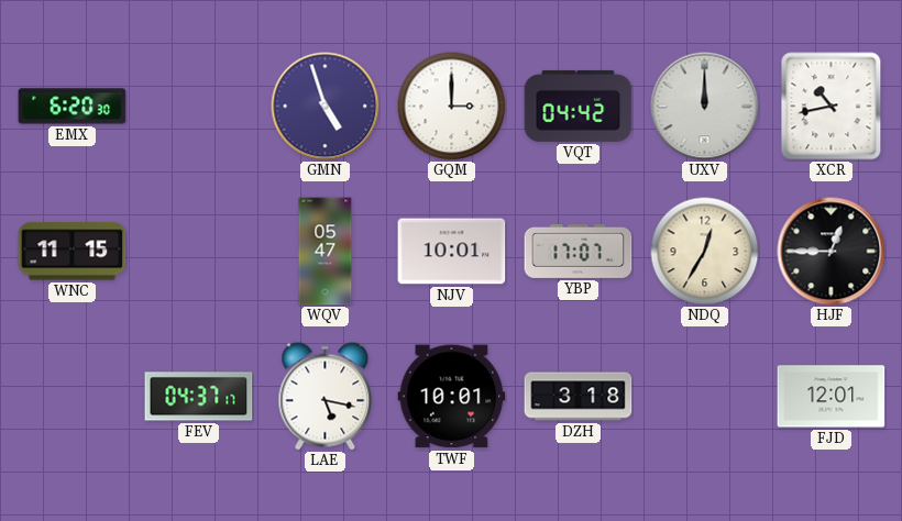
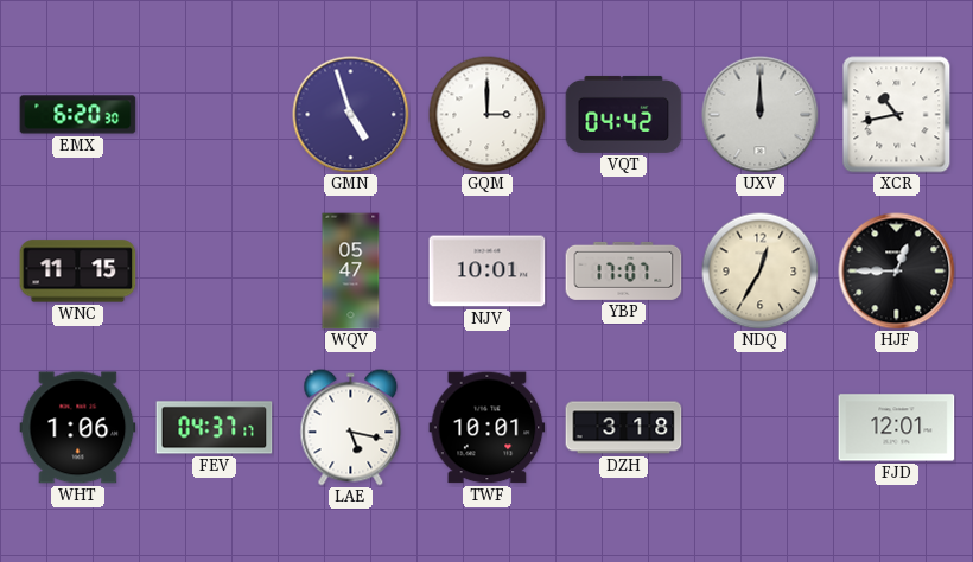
WHT: none -> 1:06
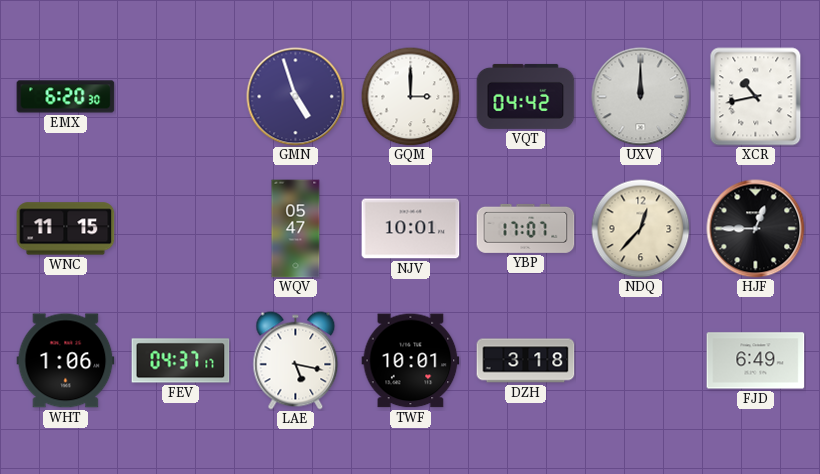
NDQ: 12:35 -> 12:37
FJD: 12:01 -> 6:49
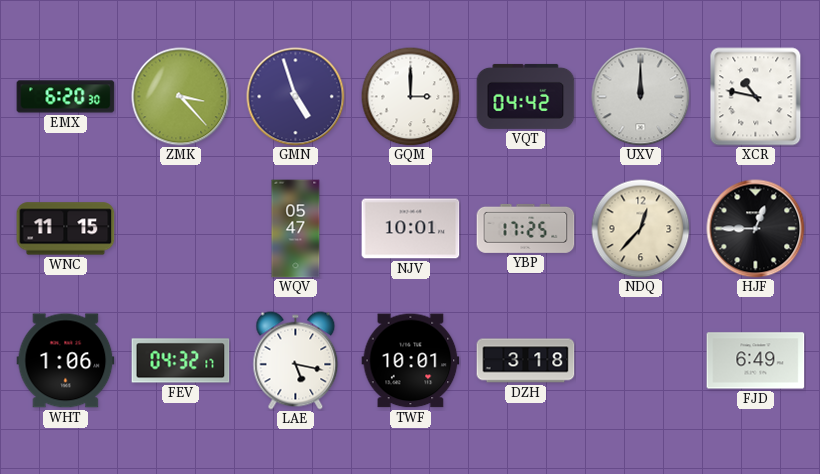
ZMK: none -> 3:23
XCR: 10:43 -> 10:47
YBP: 17:07 -> 17:25
FEV: 04:37 -> 04:32
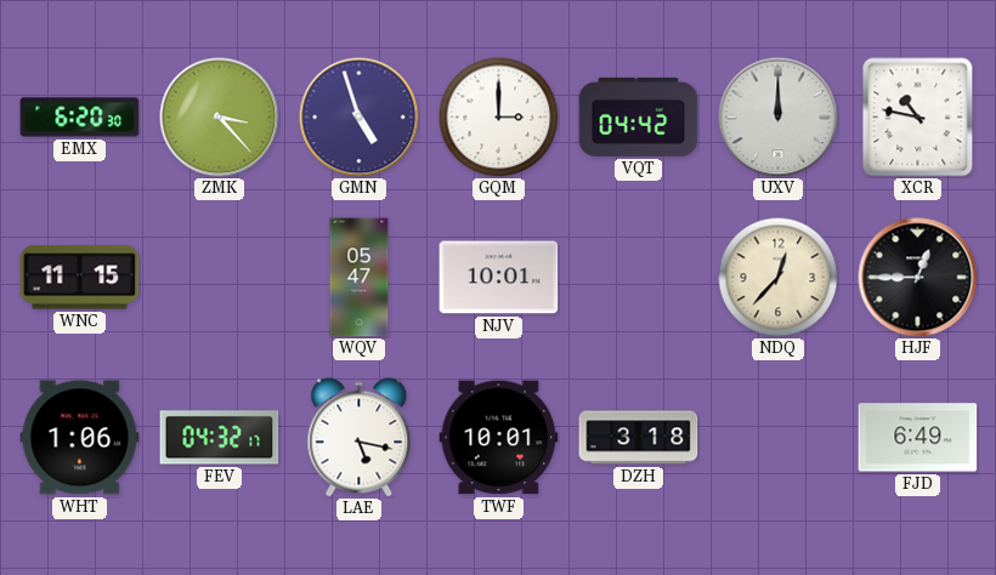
YBP: 17:25 -> none
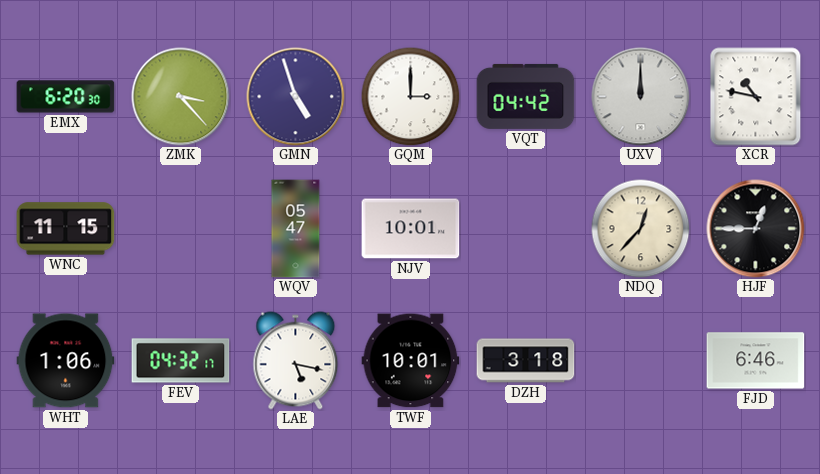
FJD: 6:49 -> 6:46
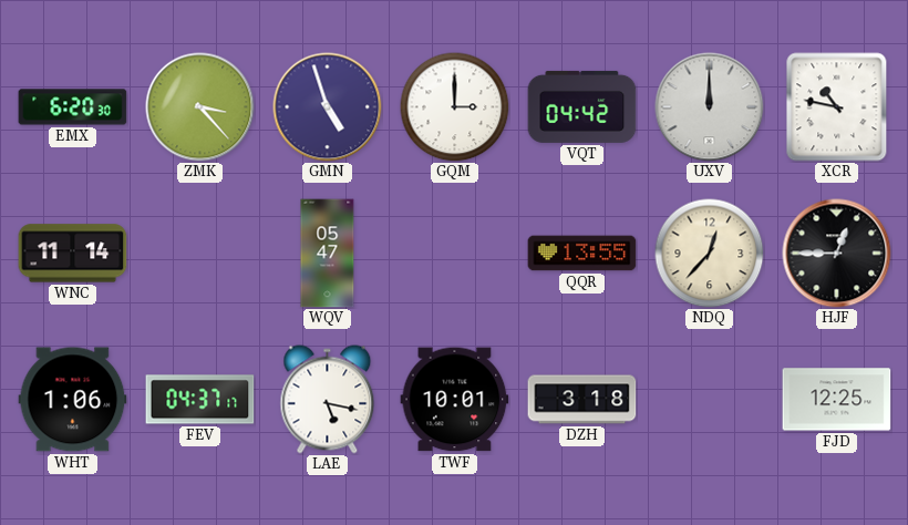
WNC: 11:15 -> 11:14
NJV: 10:01 -> none
QQR: none -> 13:55
FEV: 04:32 -> 04:37
FJD: 6:46 -> 12:25
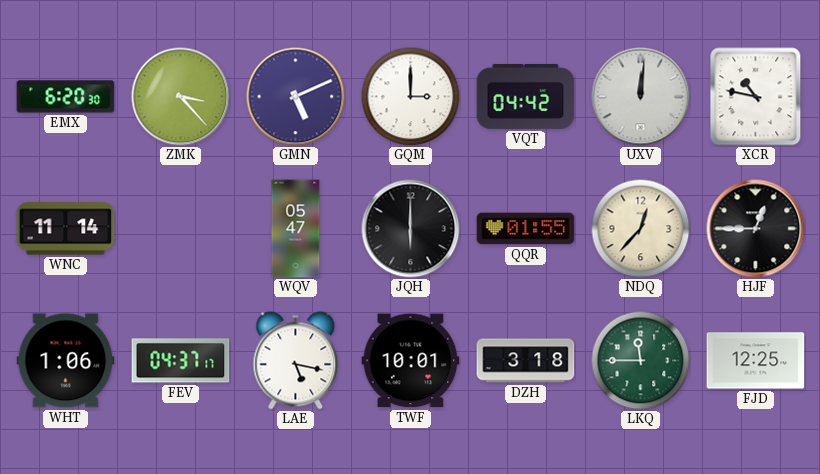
GMN: 4:57 -> 5:11
UXV: 12:00 -> 12:01
JQH: none -> 6:00
QQR: 13:55 -> 01:55
LKQ: none -> 11:45
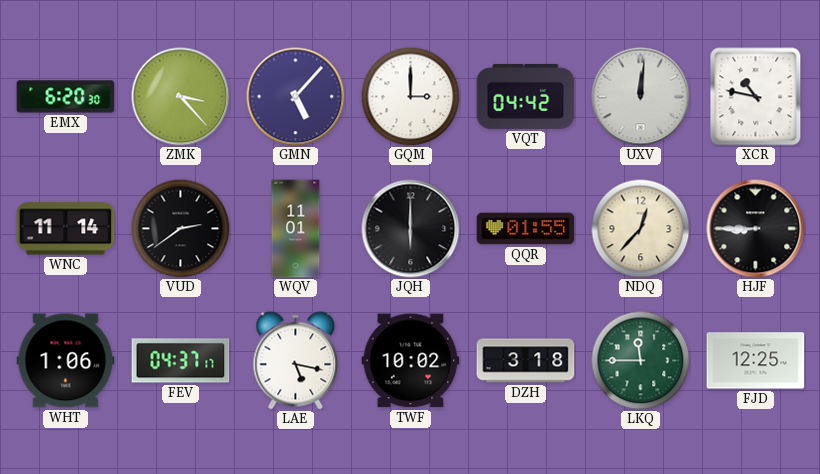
GMN: 5:11 -> 5:07
VUD: none -> 2:39
WQV: 05:47 -> 11:01
HJF: 12:45 -> 8:45
TWF: 10:01 -> 10:02
